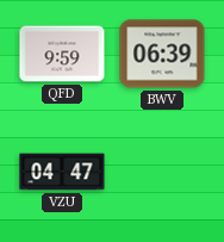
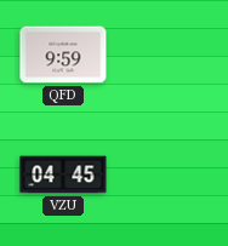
BWV: 06:39 -> none
VZU: 04:47 -> 04:45
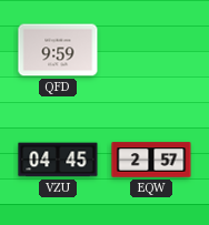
EQW: none -> 2:57
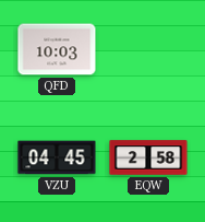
QFD: 9:59 -> 10:03
EQW: 2:57 -> 2:58
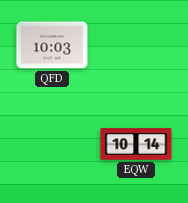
VZU: 04:45 -> none
EQW: 2:58 -> 10:14
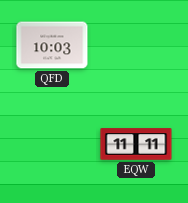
EQW: 10:14 -> 11:11
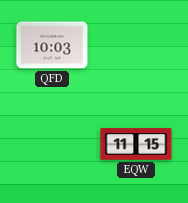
EQW: 11:11 -> 11:15
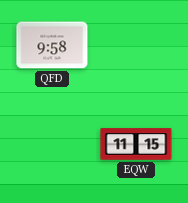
QFD: 10:03 -> 9:58
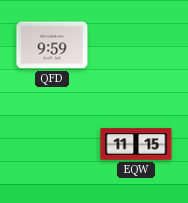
QFD: 9:58 -> 9:59
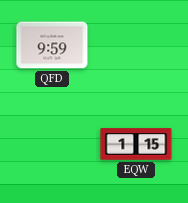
EQW: 11:15 -> 1:15
